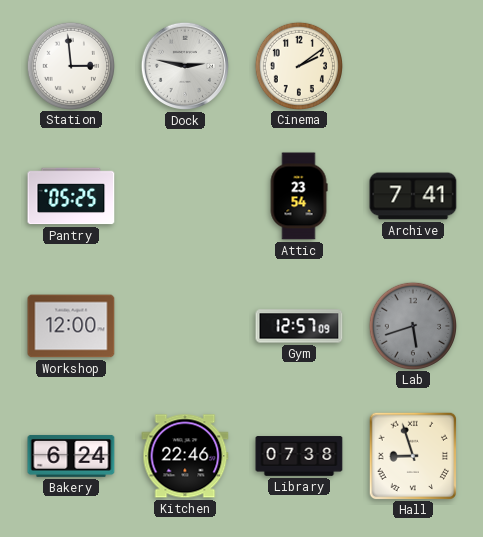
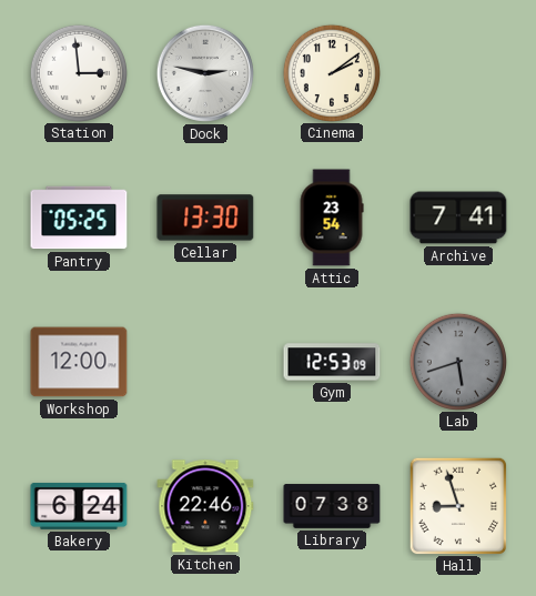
Cellar: none -> 13:30
Gym: 12:57 -> 12:53
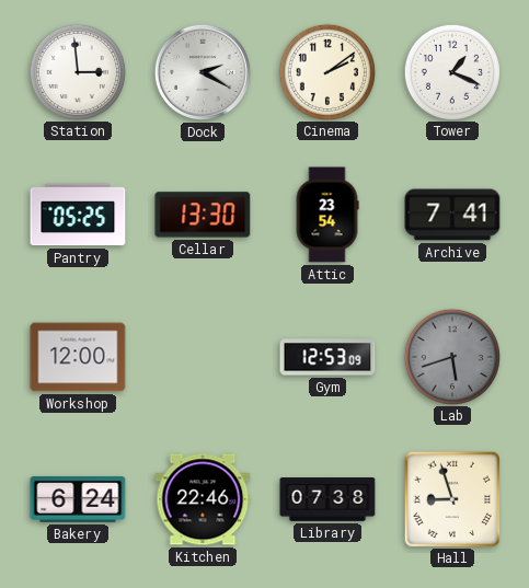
Dock: 2:47 -> 2:20
Tower: none -> 1:19
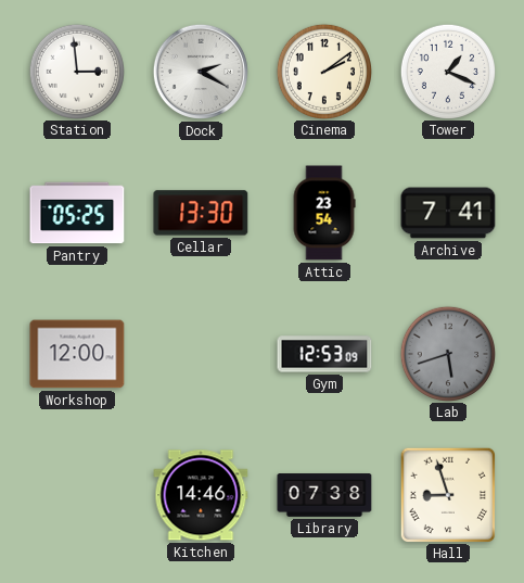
Bakery: 6:24 -> none
Kitchen: 22:46 -> 14:46
